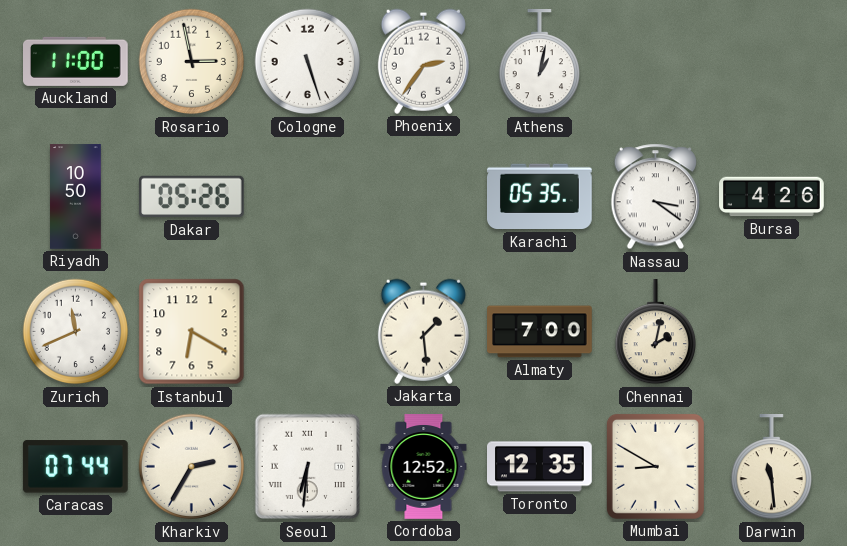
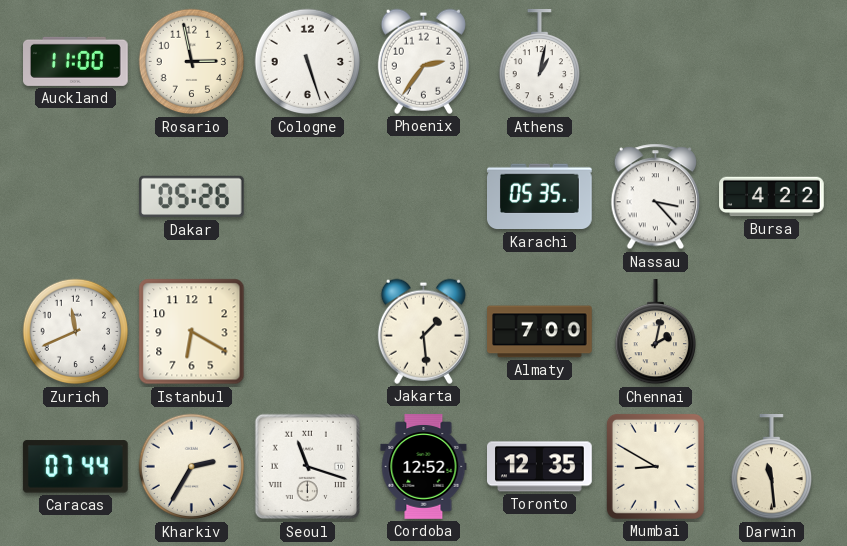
Riyadh: 10:50 -> none
Nassau: 3:21 -> 3:23
Bursa: 4:26 -> 4:22
Seoul: 6:31 -> 11:18
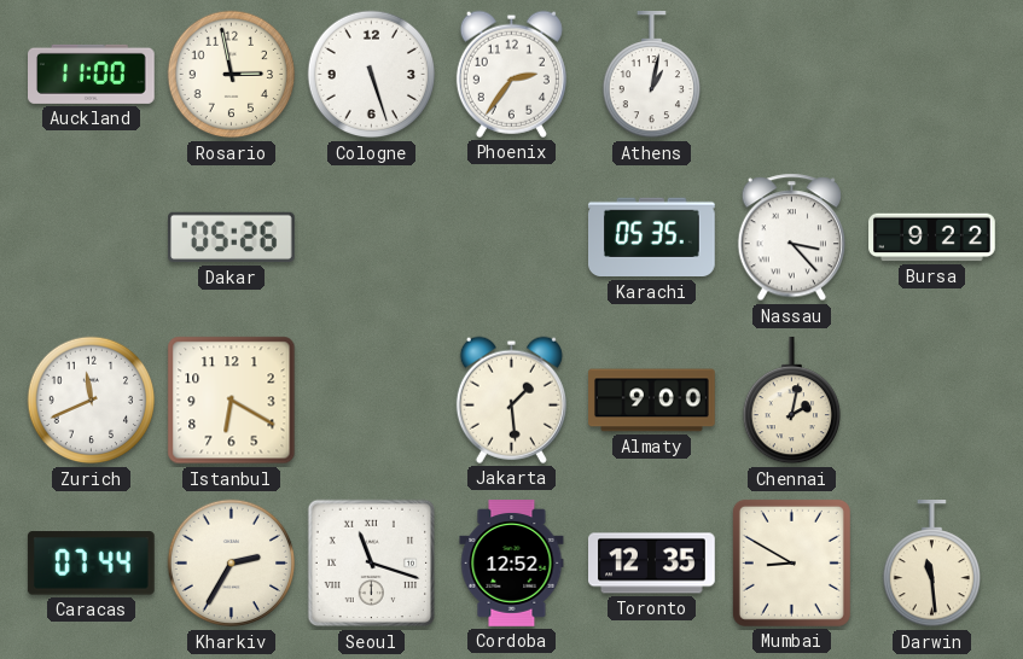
Bursa: 4:22 -> 9:22
Almaty: 7:00 -> 9:00
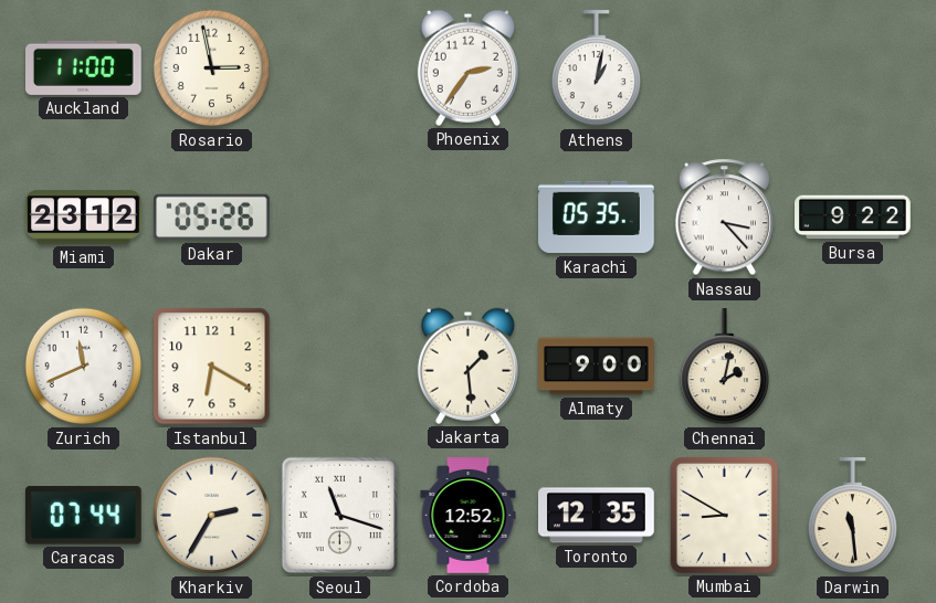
Cologne: 5:27 -> none
Miami: none -> 23:12
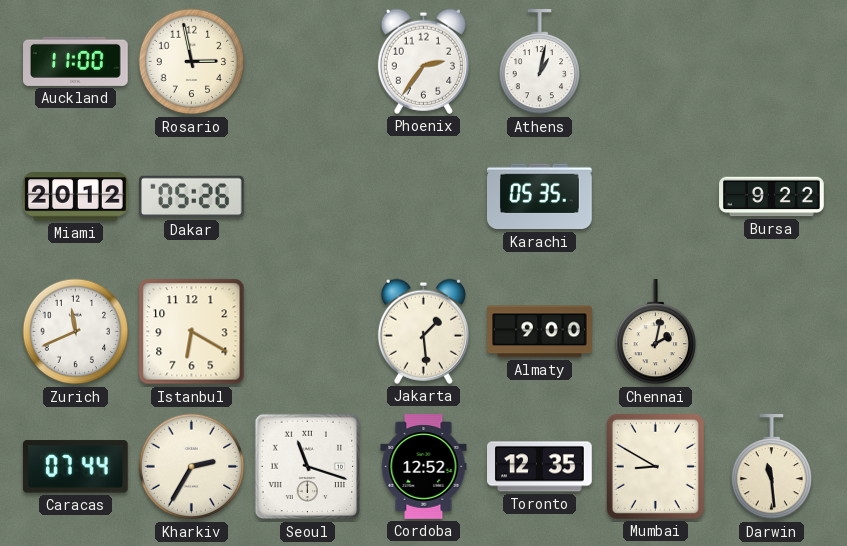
Miami: 23:12 -> 20:12
Nassau: 3:23 -> none
